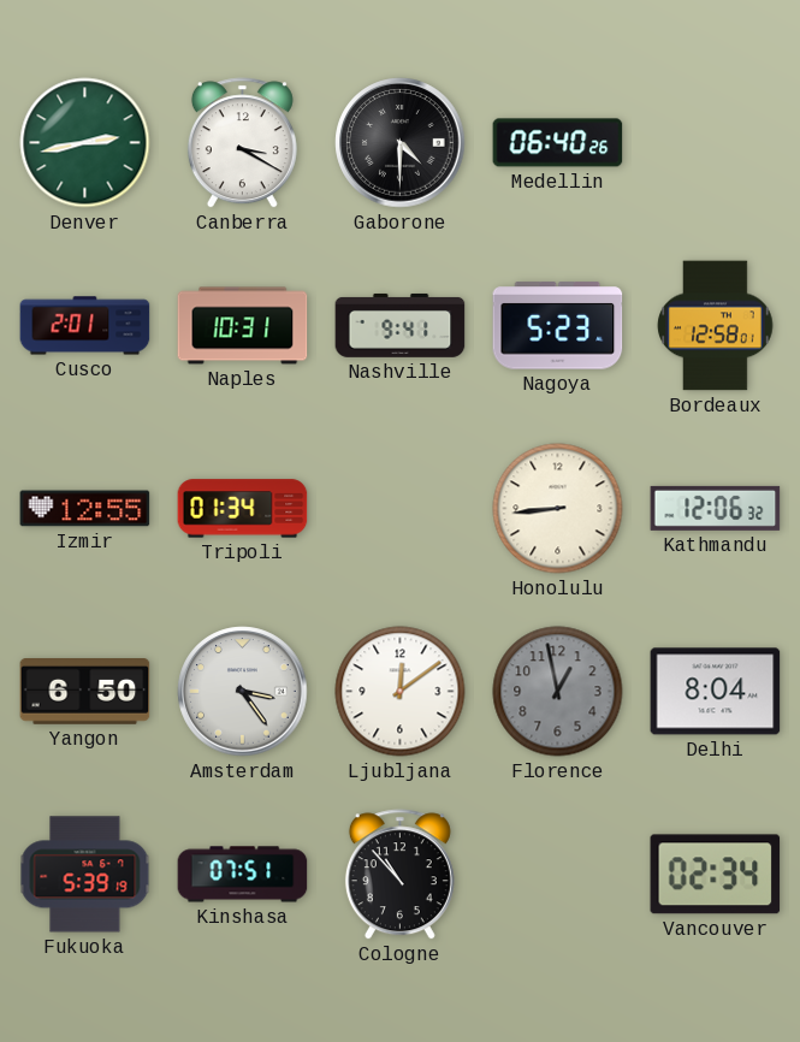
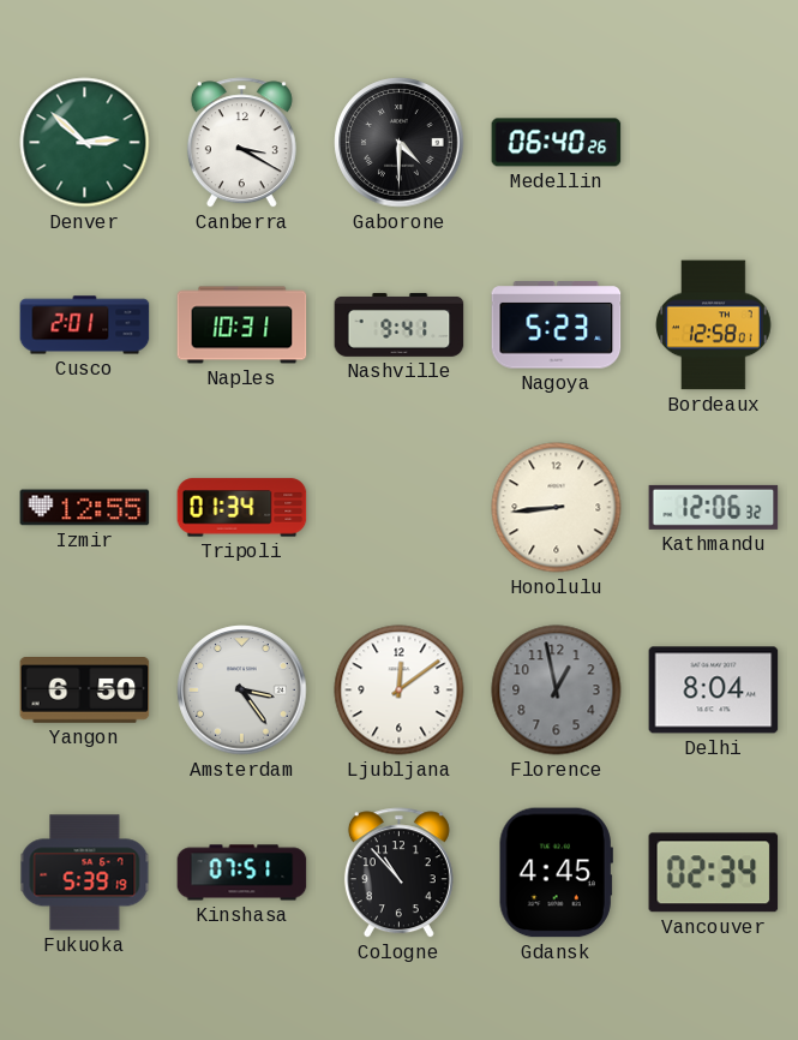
Denver: 2:43 -> 2:52
Gdansk: none -> 4:45
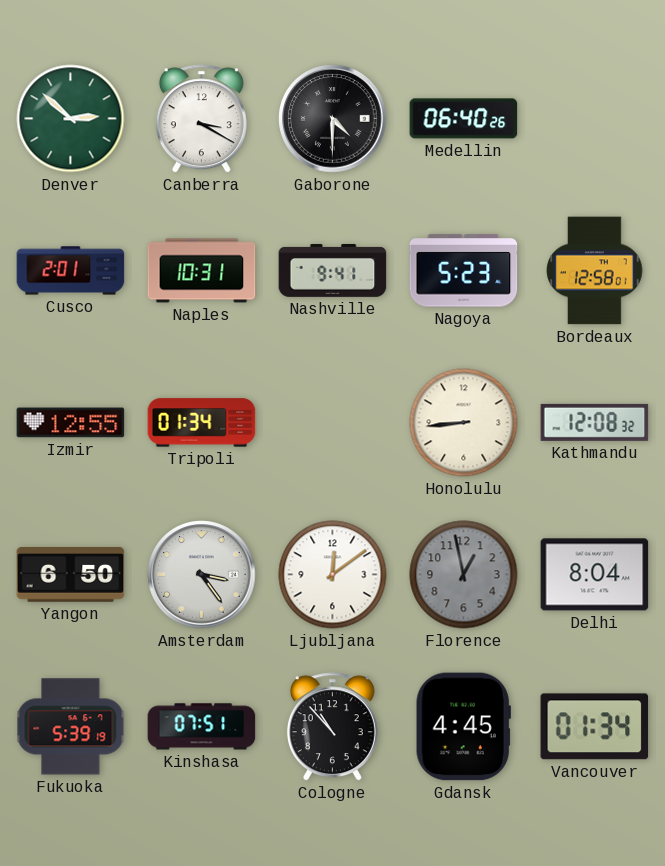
Kathmandu: 12:06 -> 12:08
Vancouver: 02:34 -> 01:34
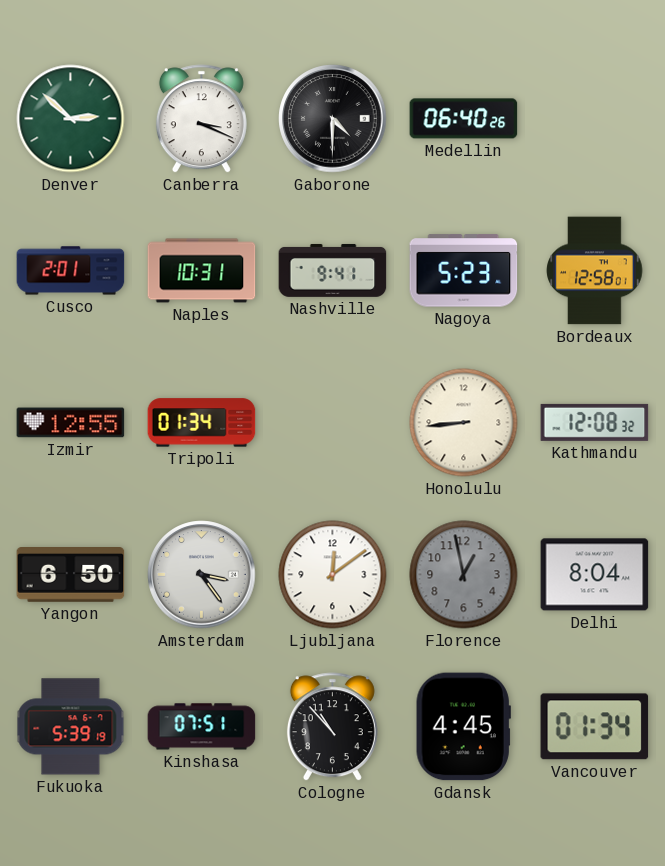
Canberra: 3:20 -> 3:19
